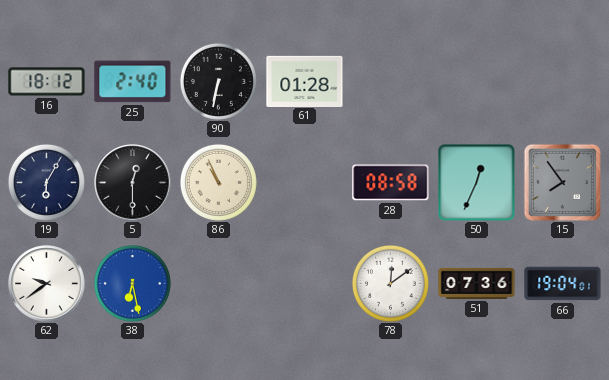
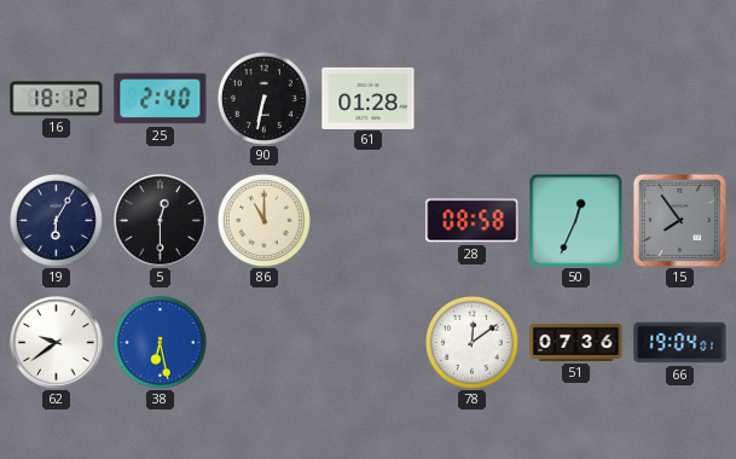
86: 10:56 -> 11:00
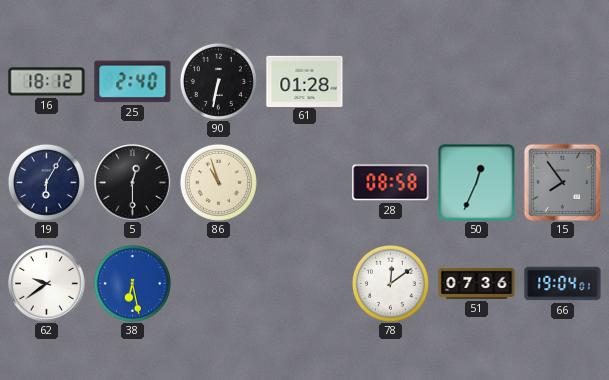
86: 11:00 -> 10:57
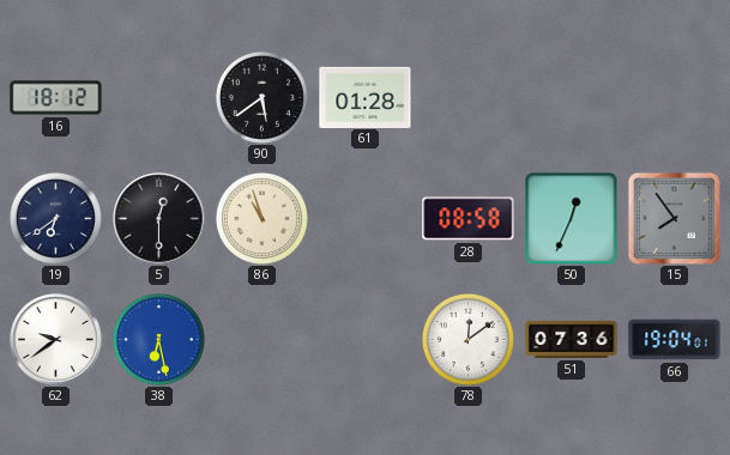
25: 2:40 -> none
90: 6:32 -> 5:39
19: 6:05 -> 6:39
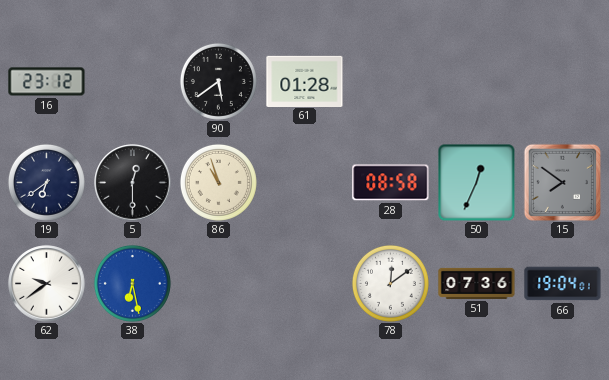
16: 18:12 -> 23:12
15: 7:54 -> 7:51
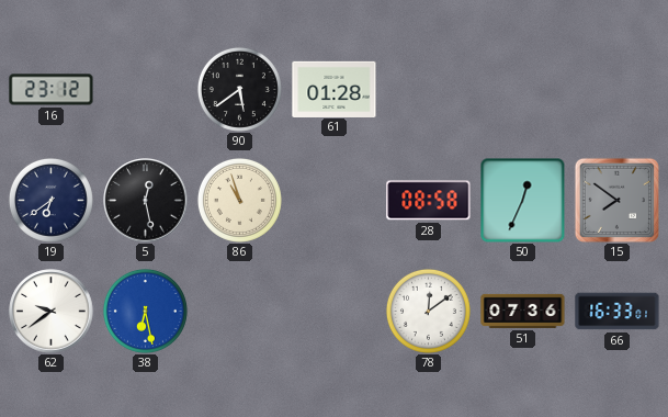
5: 12:30 -> 12:28
66: 19:04 -> 16:33
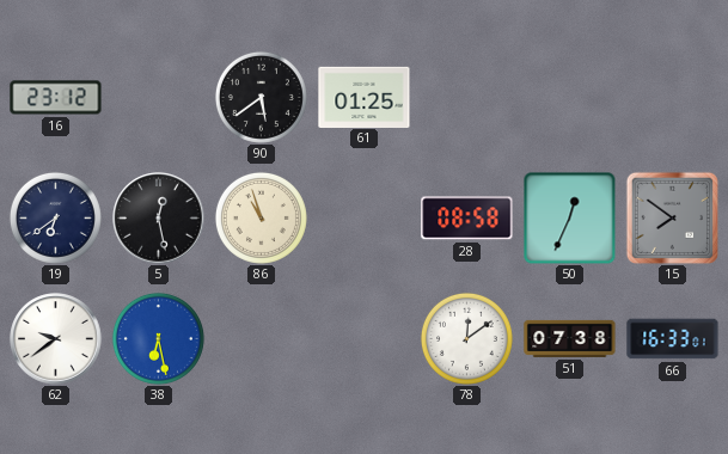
61: 01:28 -> 01:25
51: 07:36 -> 07:38
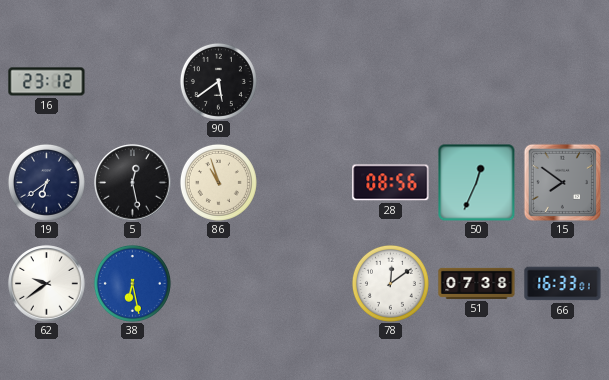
61: 01:25 -> none
28: 08:58 -> 08:56
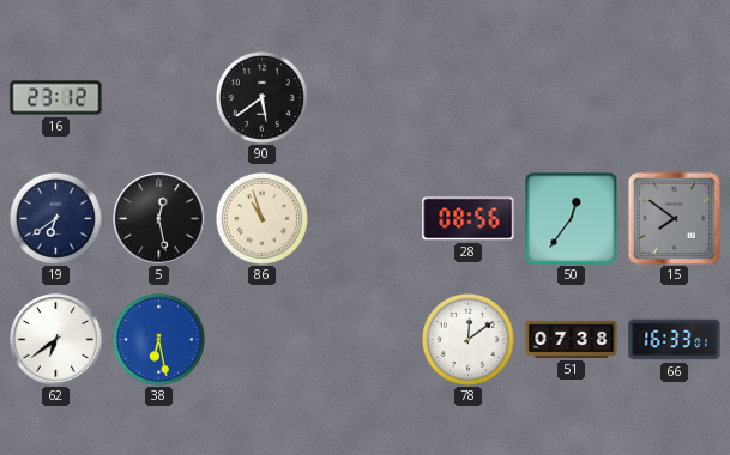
50: 12:34 -> 12:36
62: 9:39 -> 6:39
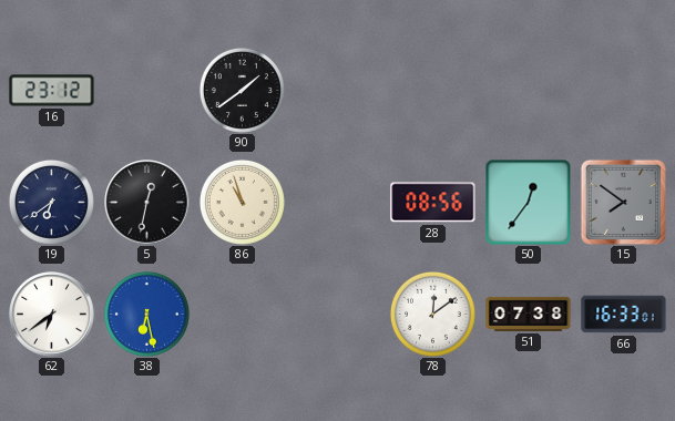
90: 5:39 -> 1:39
5: 12:28 -> 12:32
